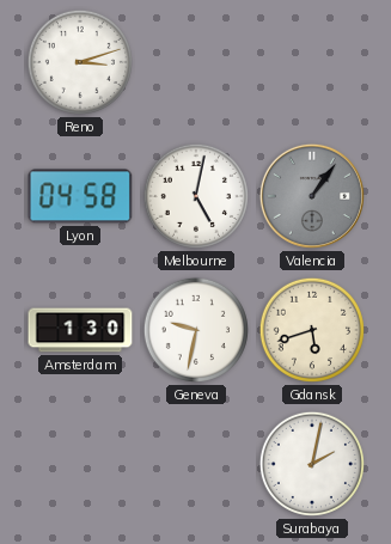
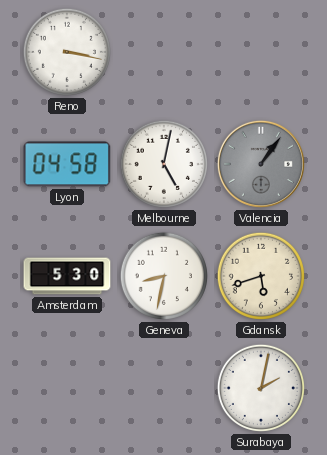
Reno: 3:12 -> 3:17
Amsterdam: 1:30 -> 5:30
Geneva: 9:32 -> 8:32
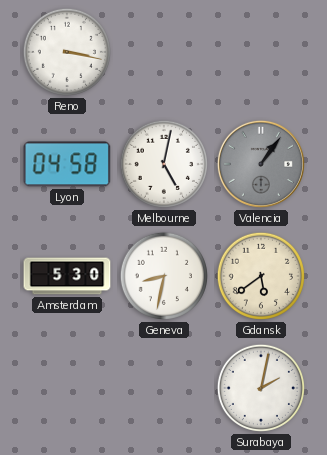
Gdansk: 5:42 -> 5:39
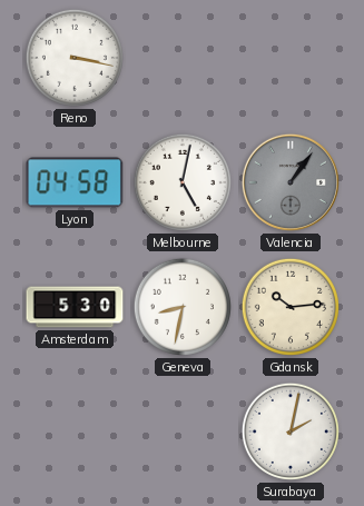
Gdansk: 5:39 -> 10:14
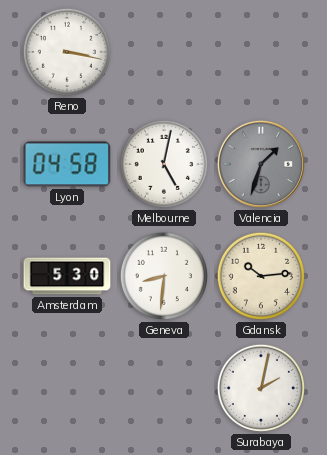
Valencia: 1:06 -> 1:33
Geneva: 8:32 -> 8:31
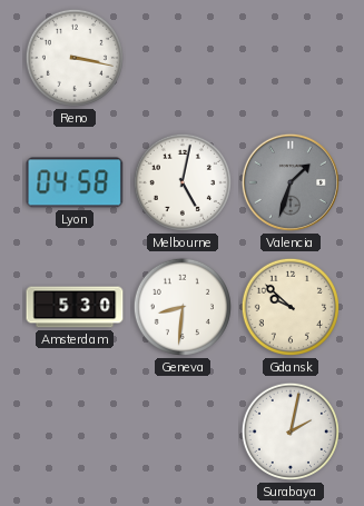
Gdansk: 10:14 -> 9:52
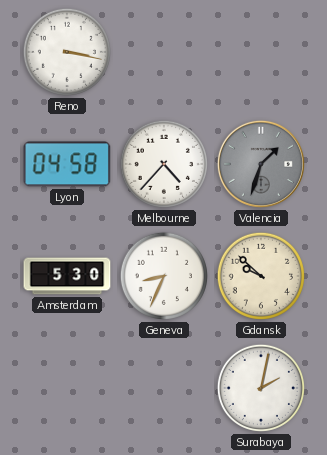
Melbourne: 5:02 -> 4:37
Geneva: 8:31 -> 8:34
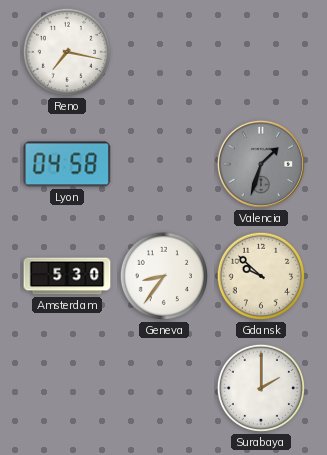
Reno: 3:17 -> 7:17
Melbourne: 4:37 -> none
Geneva: 8:34 -> 8:36
Surabaya: 2:02 -> 2:00
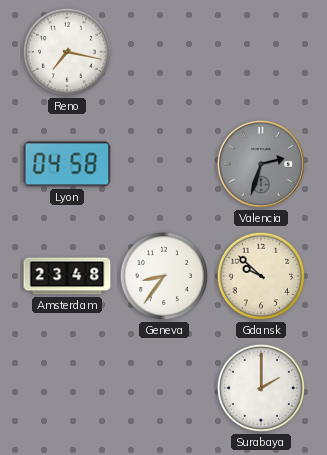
Valencia: 1:33 -> 2:33
Amsterdam: 5:30 -> 23:48
